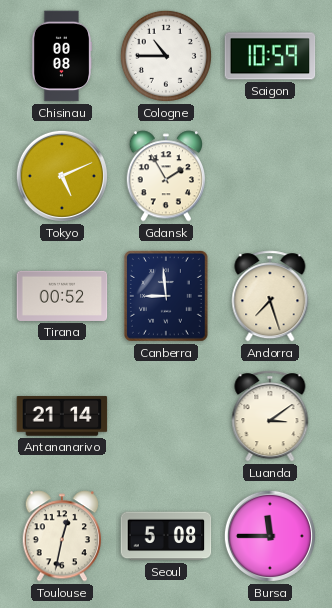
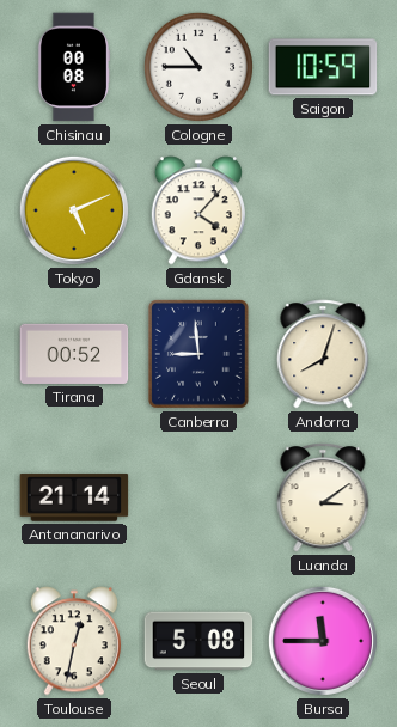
Gdansk: 1:55 -> 4:07
Andorra: 7:27 -> 8:03
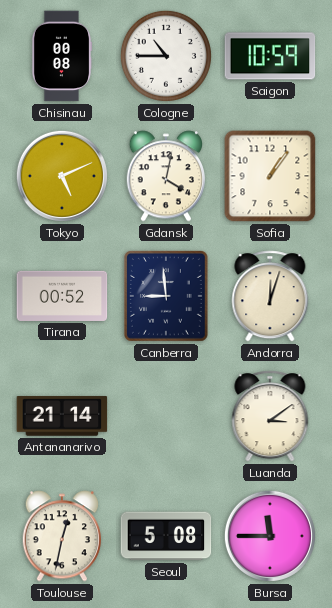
Gdansk: 4:07 -> 4:02
Sofia: none -> 1:06
Andorra: 8:03 -> 12:03
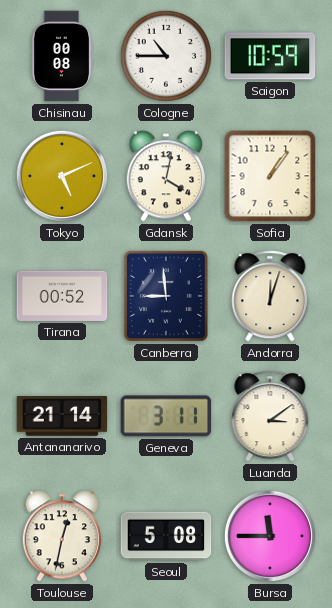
Geneva: none -> 3:11
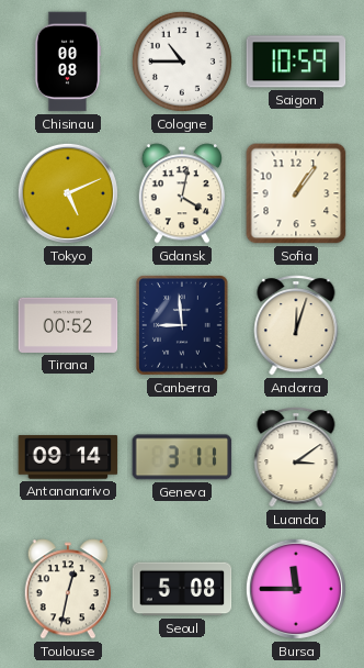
Antananarivo: 21:14 -> 09:14
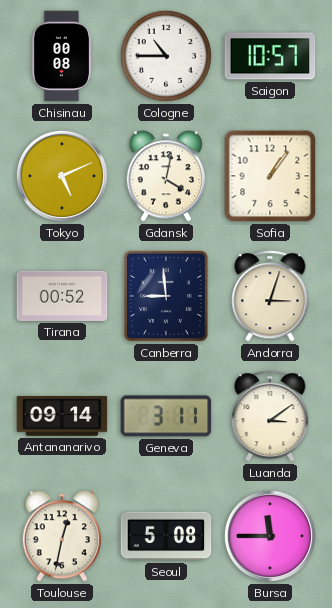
Saigon: 10:59 -> 10:57
Andorra: 12:03 -> 3:03
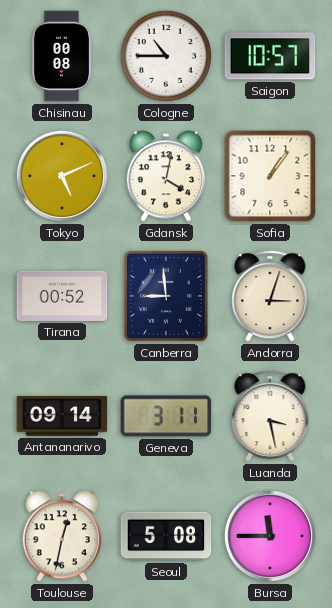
Luanda: 3:09 -> 3:28
